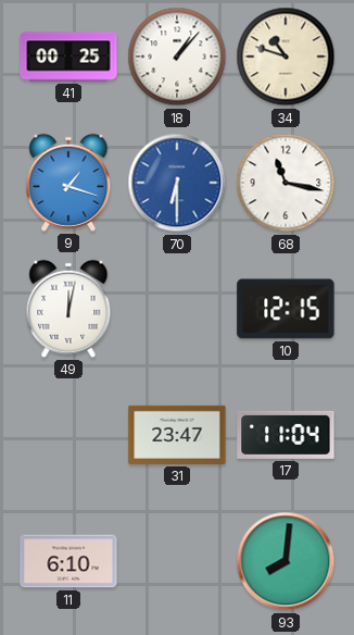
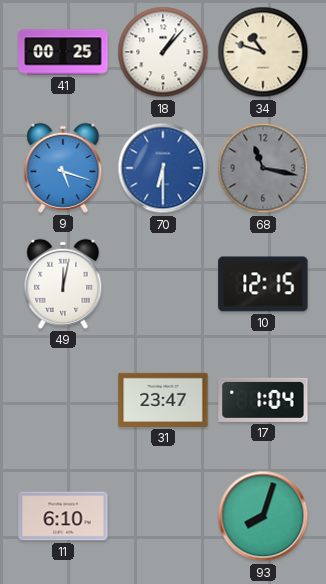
9: 1:18 -> 5:18
68 dial: white -> grey
17: 11:04 -> 1:04
93: 8:01 -> 8:03
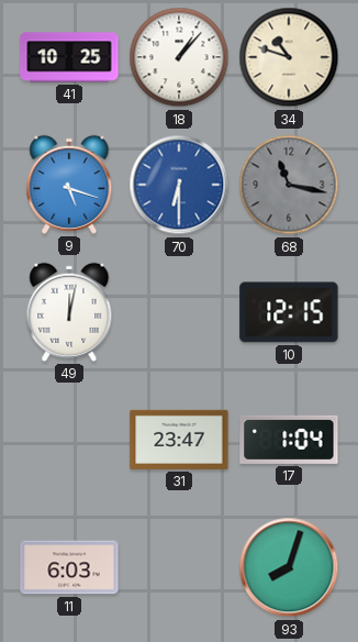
41: 00:25 -> 10:25
11: 6:10 -> 6:03
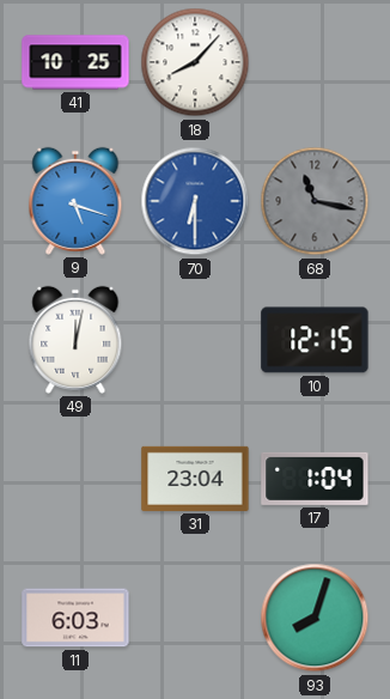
18: 1:07 -> 8:07
34: 10:48 -> none
31: 23:47 -> 23:04
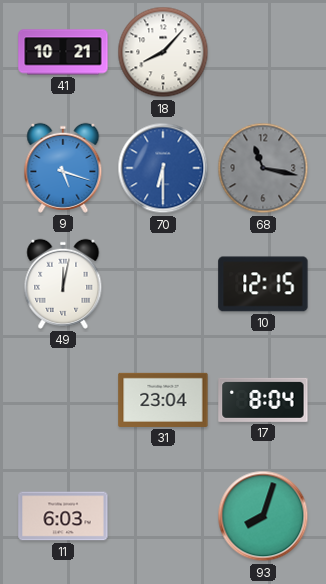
41: 10:25 -> 10:21
17: 1:04 -> 8:04
